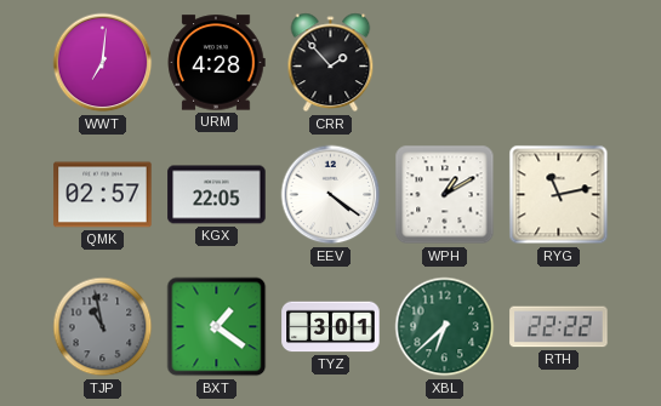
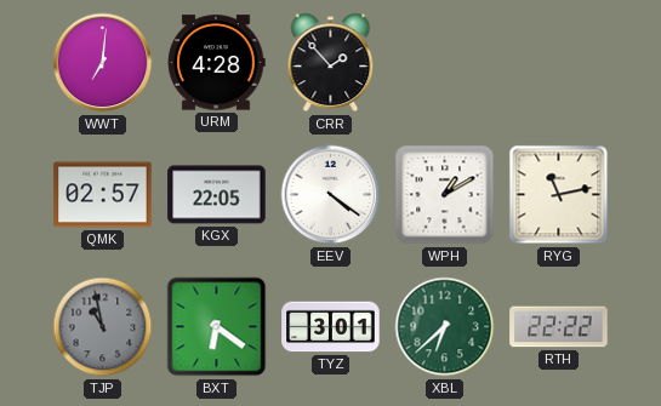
BXT: 1:21 -> 6:21
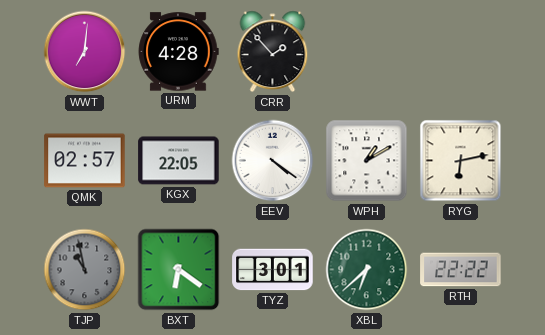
RYG: 11:13 -> 6:13
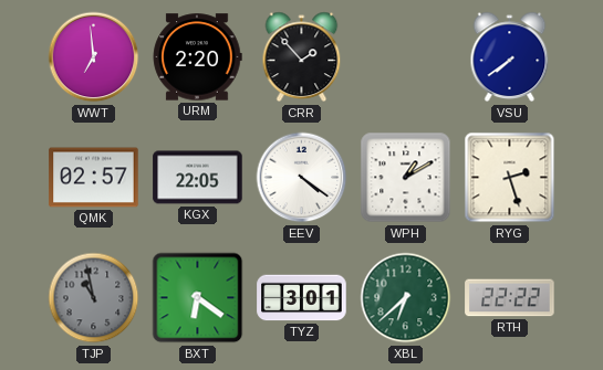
WWT: 7:01 -> 6:59
URM: 4:28 -> 2:20
VSU: none -> 7:39
RYG: 6:13 -> 2:27
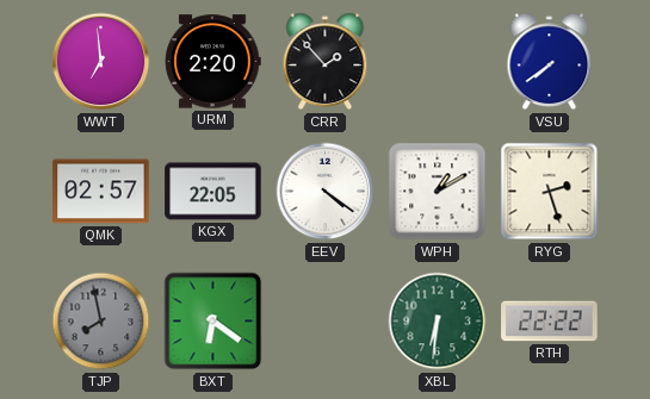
TJP: 10:58 -> 7:58
TYZ: 3:01 -> none
XBL: 6:38 -> 6:31
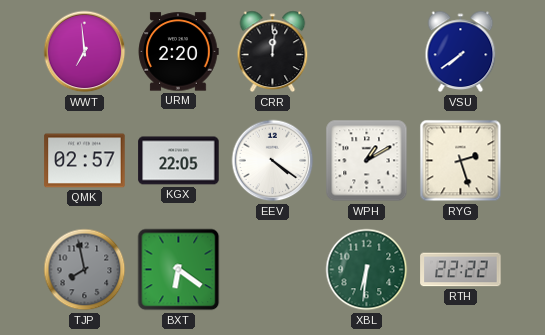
CRR: 1:53 -> 12:01
